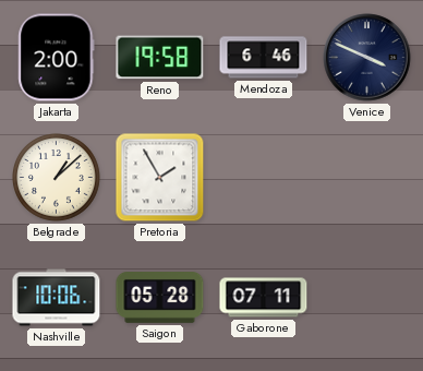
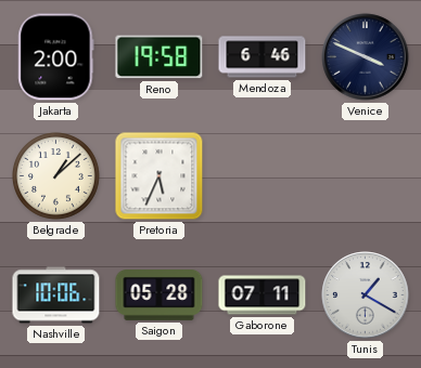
Pretoria: 1:55 -> 5:34
Tunis: none -> 1:20
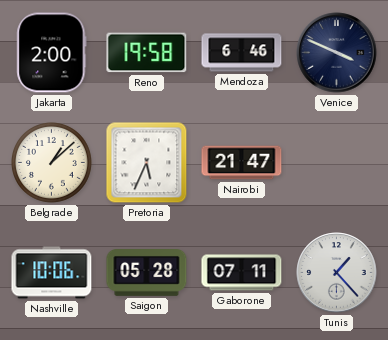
Nairobi: none -> 21:47
Tunis: 1:20 -> 1:23
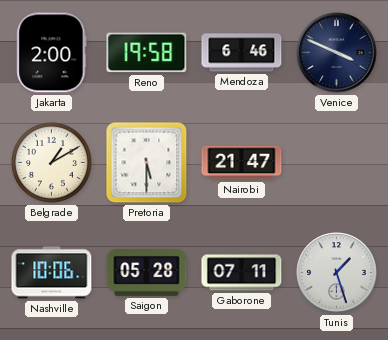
Belgrade: 1:08 -> 1:10
Pretoria: 5:34 -> 5:30
Tunis: 1:23 -> 1:27
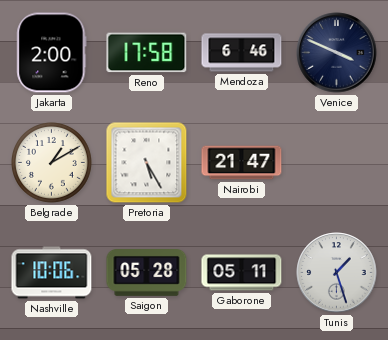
Reno: 19:58 -> 17:58
Pretoria: 5:30 -> 5:25
Gaborone: 07:11 -> 05:11
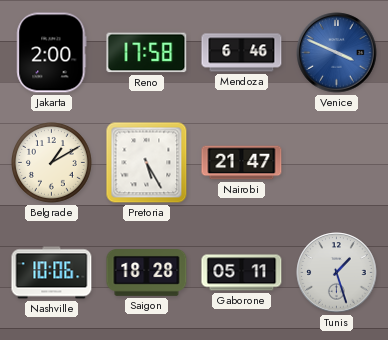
Venice dial: navy -> blue
Saigon: 05:28 -> 18:28
